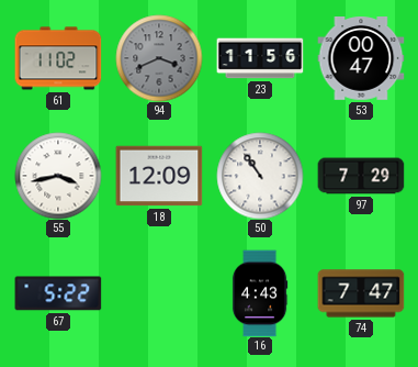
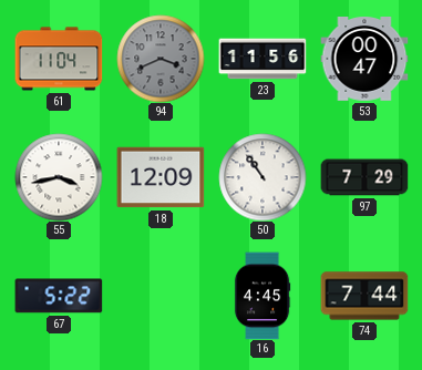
61: 11:02 -> 11:04
16: 4:43 -> 4:45
74: 7:47 -> 7:44
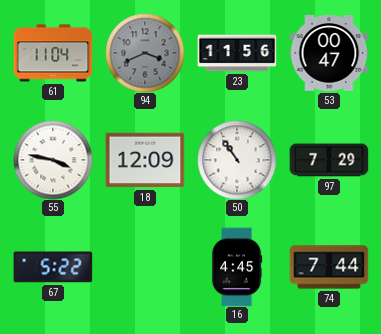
55: 3:43 -> 3:47
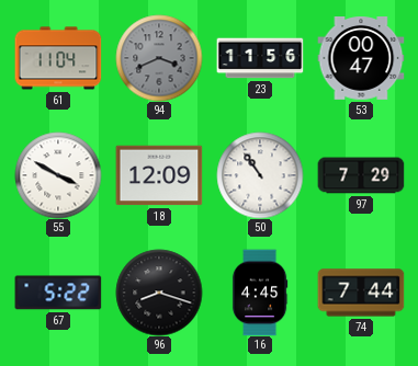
55: 3:47 -> 3:50
96: none -> 8:18
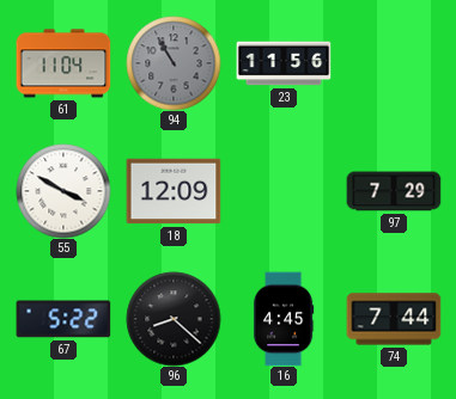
94: 3:41 -> 10:55
53: 00:47 -> none
50: 10:54 -> none
96: 8:18 -> 8:22
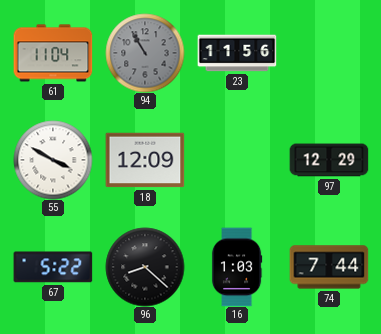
97: 7:29 -> 12:29
16: 4:45 -> 1:03
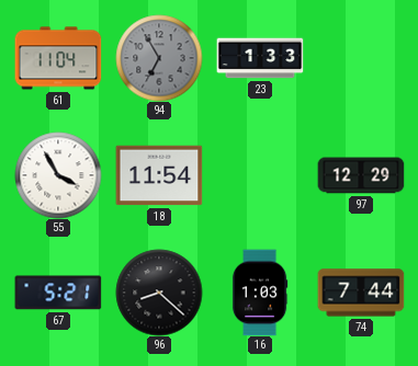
94: 10:55 -> 6:55
23: 11:56 -> 1:33
55: 3:50 -> 3:55
18: 12:09 -> 11:54
67: 5:22 -> 5:21
